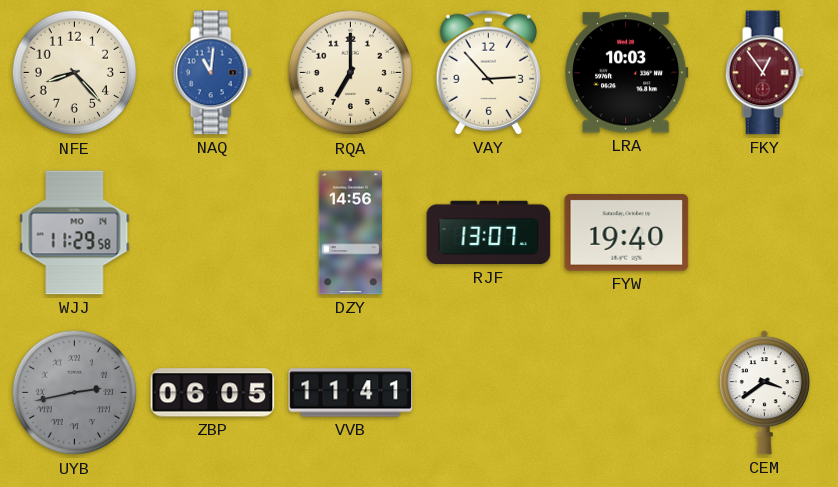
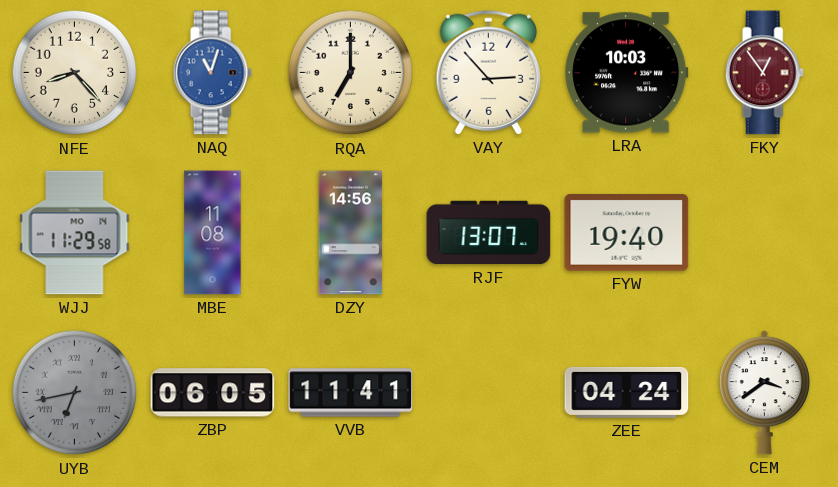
NAQ: 11:01 -> 11:03
MBE: none -> 11:08
UYB: 2:43 -> 6:43
ZEE: none -> 04:24
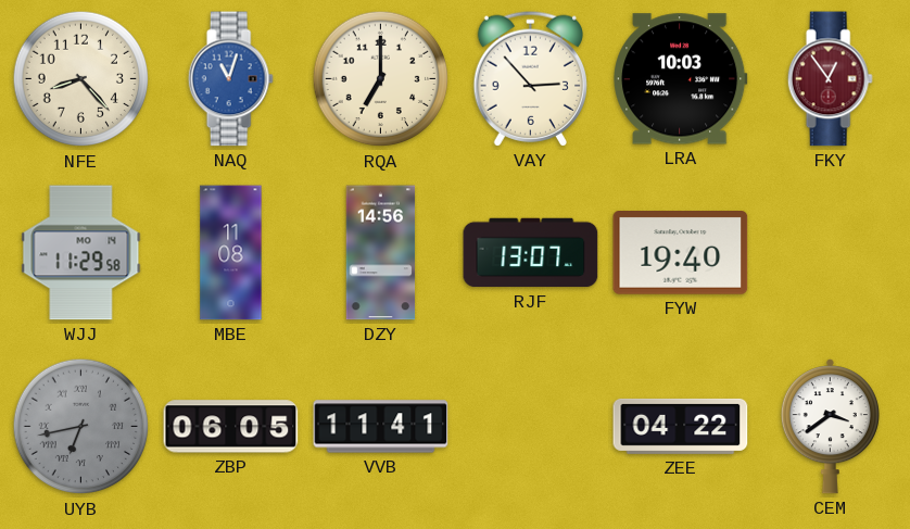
ZEE: 04:24 -> 04:22
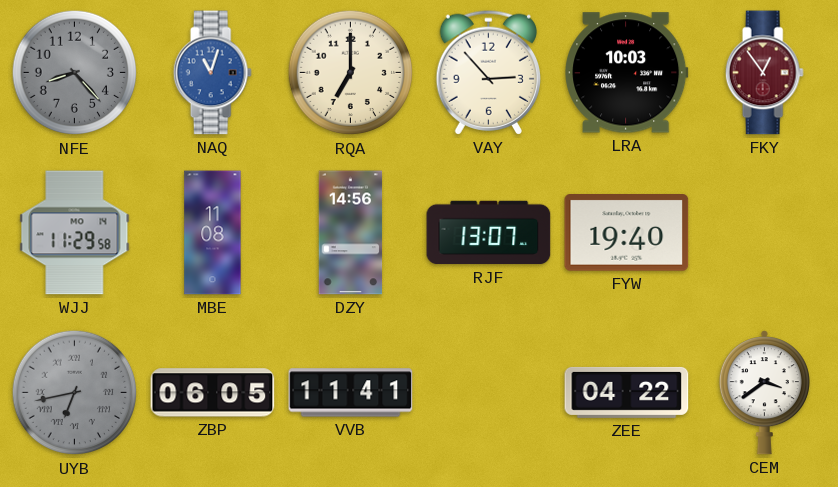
NFE dial: cream -> grey
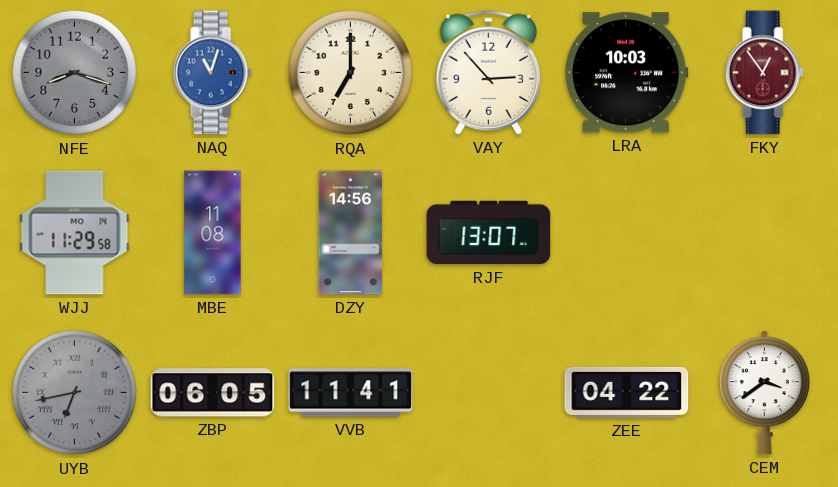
NFE: 8:23 -> 8:18
FYW: 19:40 -> none
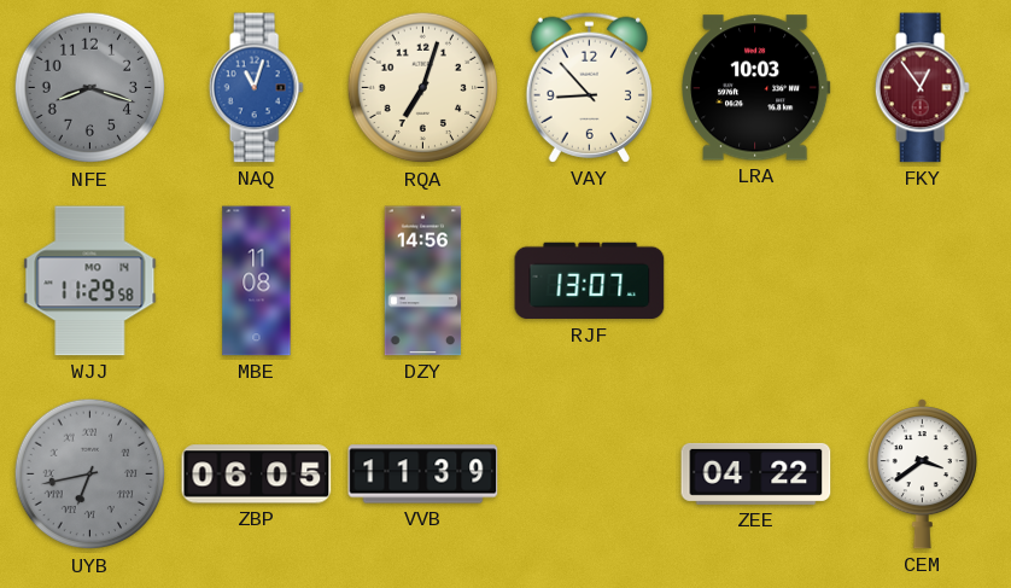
RQA: 7:00 -> 7:03
VAY: 2:53 -> 8:53
VVB: 11:41 -> 11:39
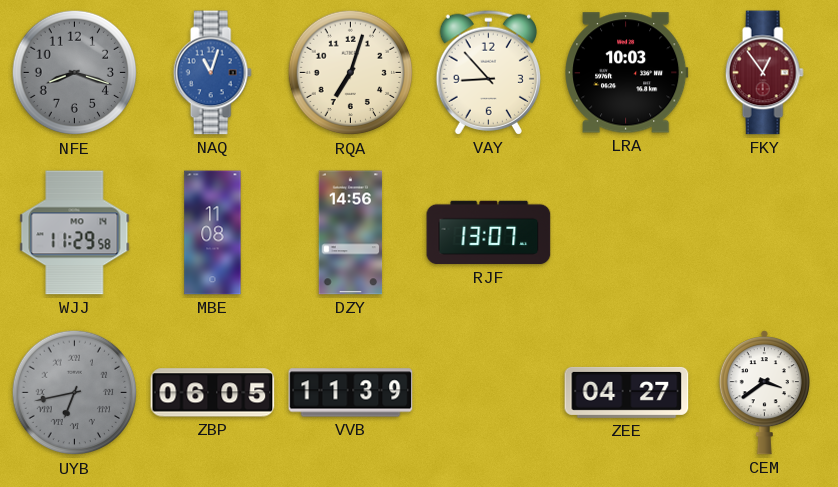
ZEE: 04:22 -> 04:27
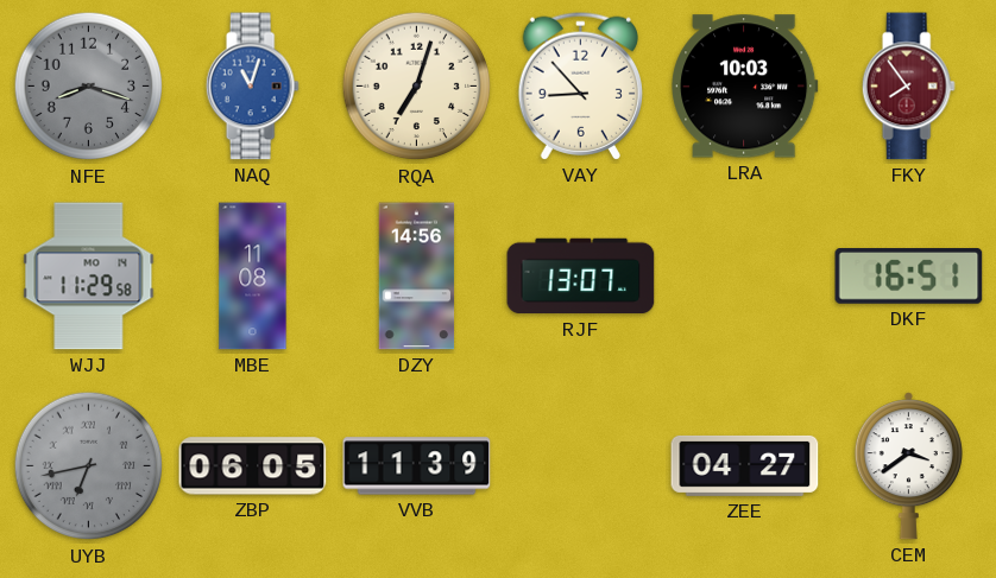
FKY: 12:54 -> 7:54
DKF: none -> 16:51
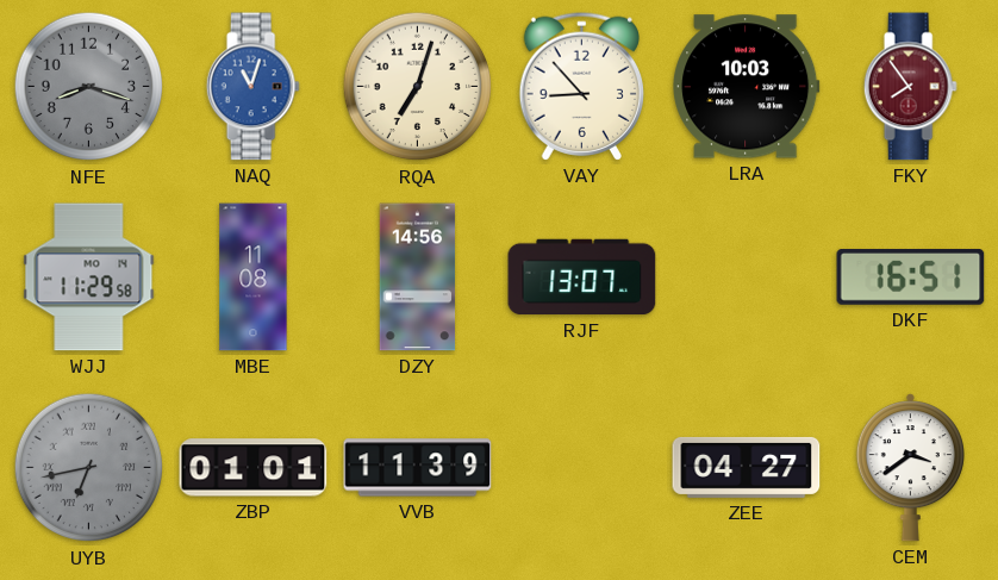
ZBP: 06:05 -> 01:01
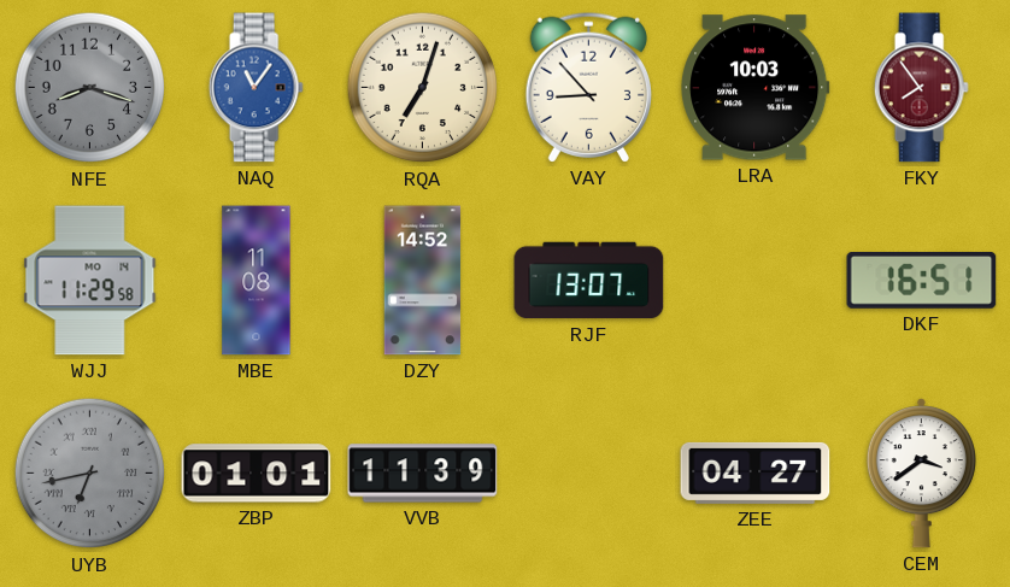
NAQ: 11:03 -> 11:06
DZY: 14:56 -> 14:52
